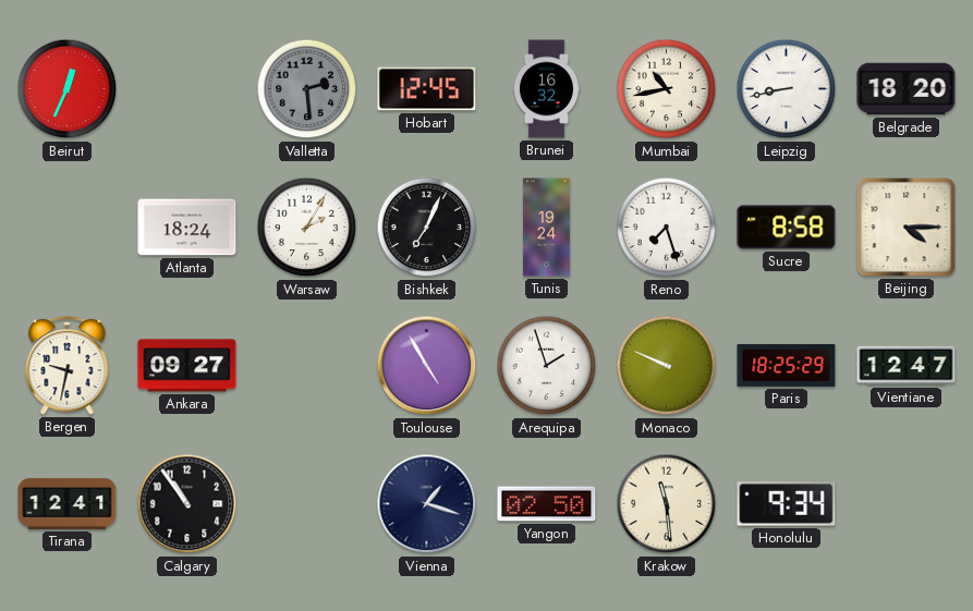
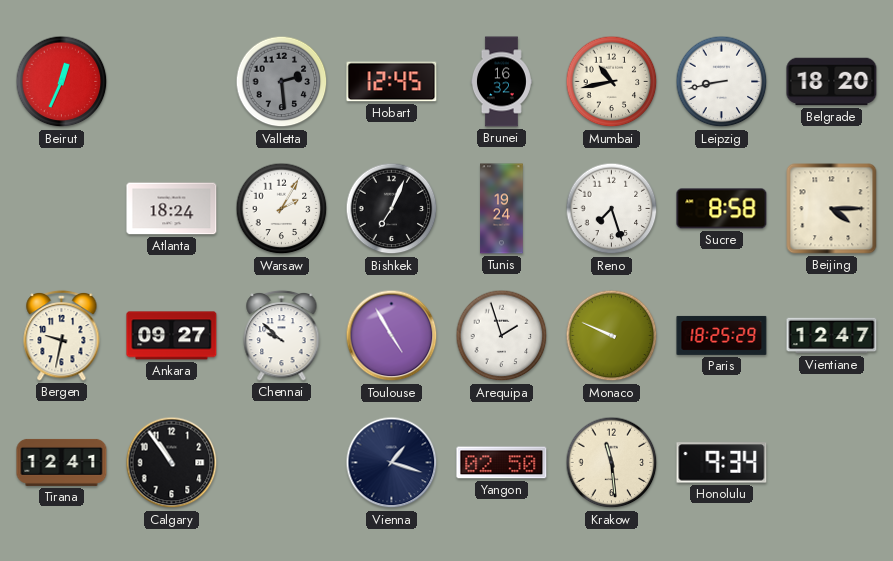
Chennai: none -> 9:52
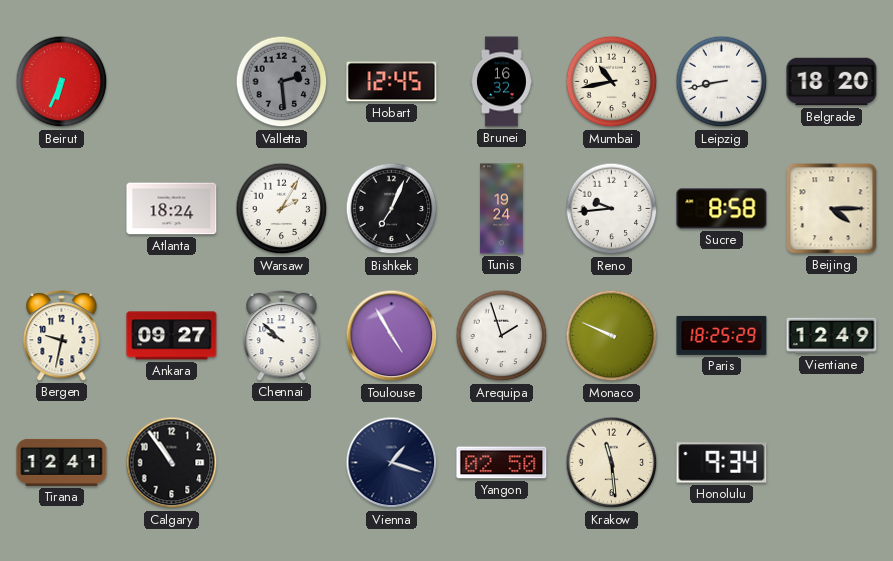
Beirut: 12:34 -> 6:34
Reno: 7:27 -> 9:44
Vientiane: 12:47 -> 12:49
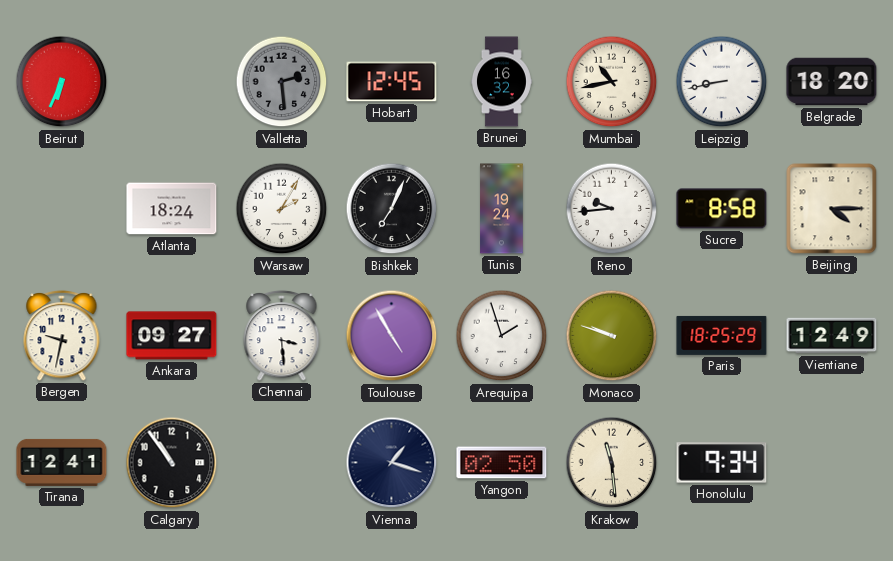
Chennai: 9:52 -> 3:29
Monaco: 9:49 -> 9:48
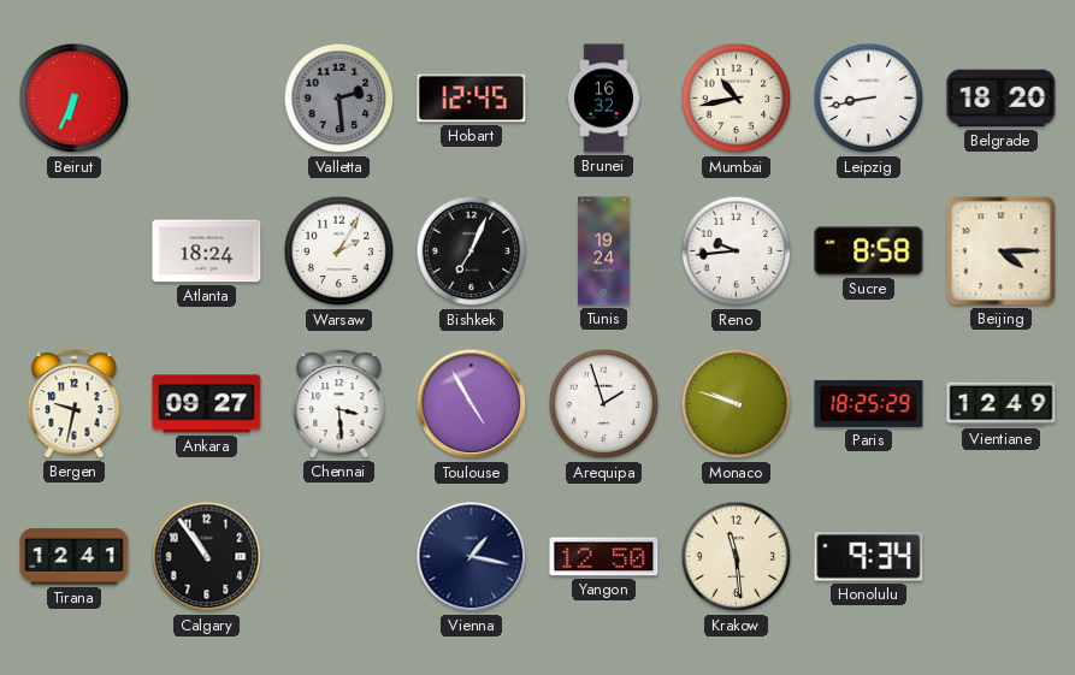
Vienna: 1:18 -> 1:17
Yangon: 02:50 -> 12:50
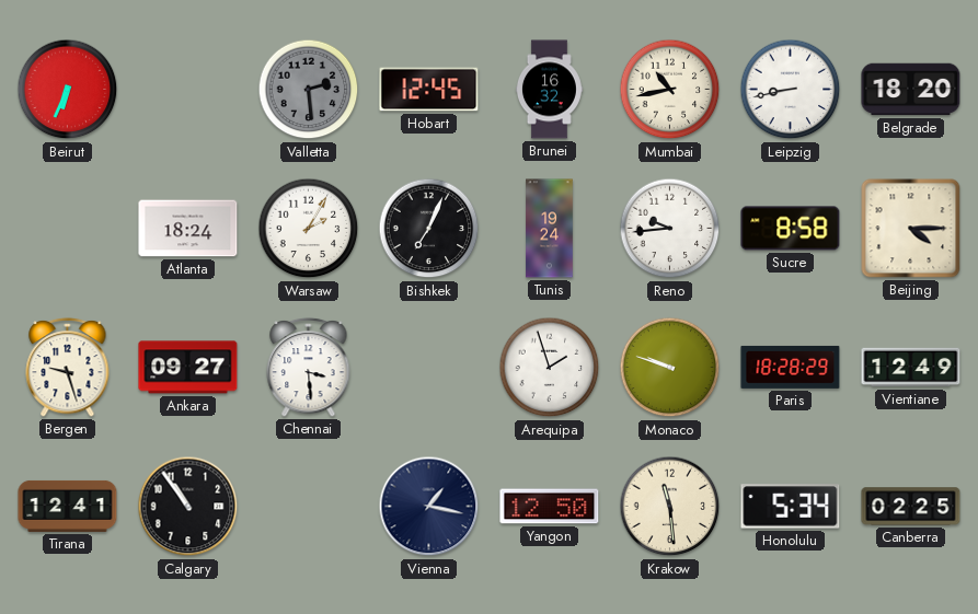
Bergen: 9:32 -> 9:27
Toulouse: 4:55 -> none
Paris: 18:25 -> 18:28
Honolulu: 9:34 -> 5:34
Canberra: none -> 02:25
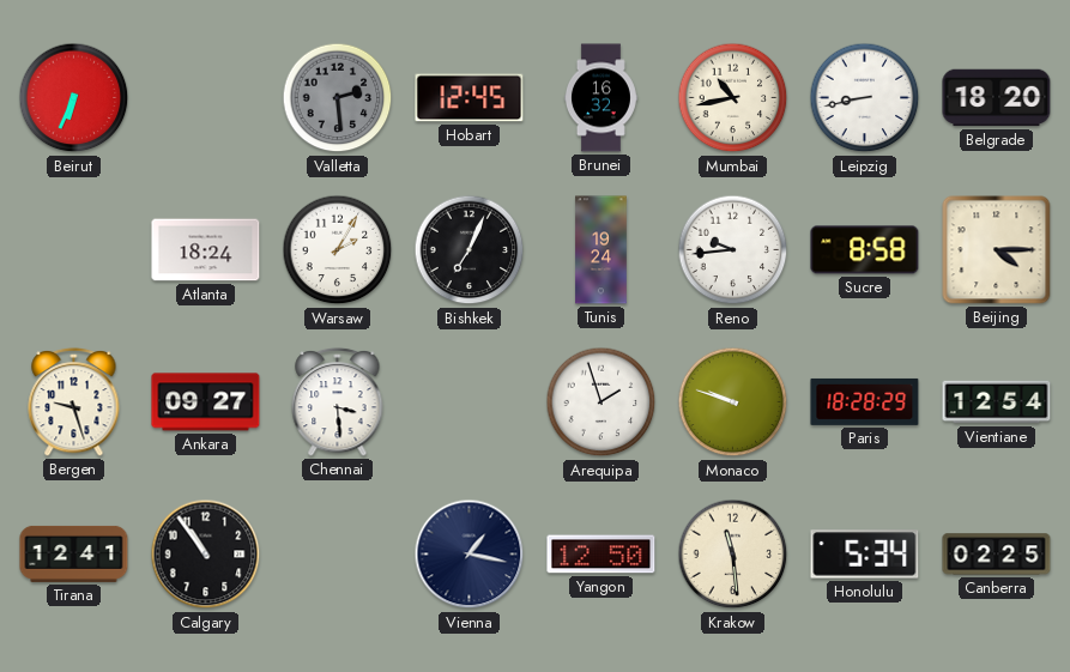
Vientiane: 12:49 -> 12:54
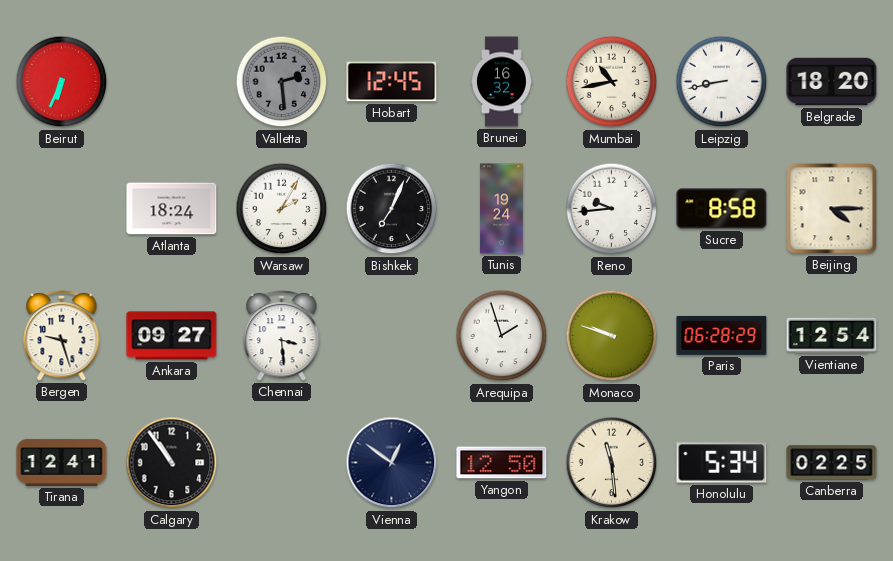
Paris: 18:28 -> 06:28
Vienna: 1:17 -> 12:51
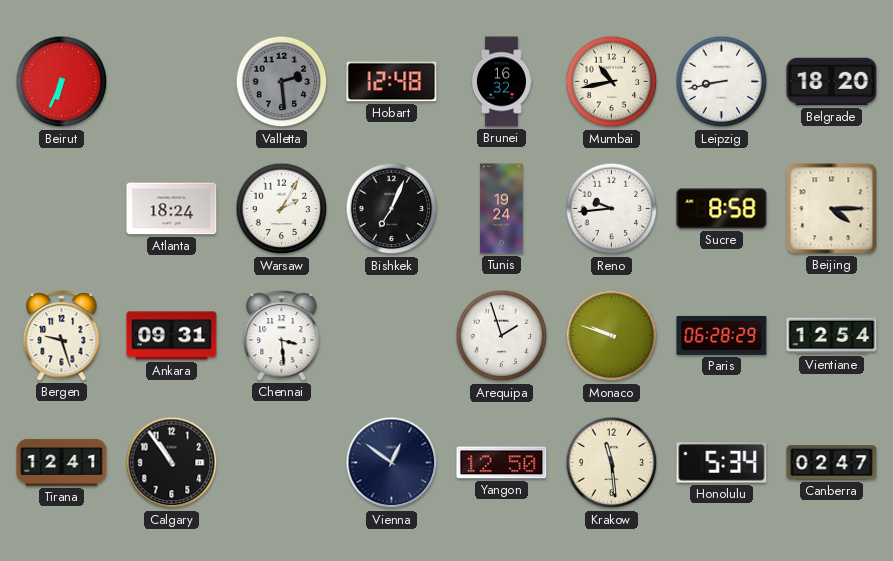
Hobart: 12:45 -> 12:48
Ankara: 09:27 -> 09:31
Canberra: 02:25 -> 02:47
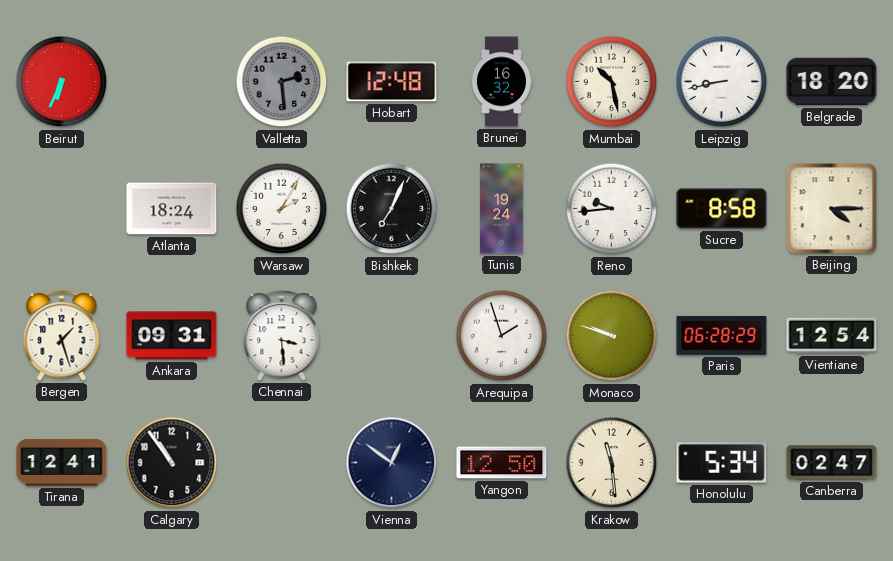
Mumbai: 10:43 -> 10:28
Bergen: 9:27 -> 1:27
